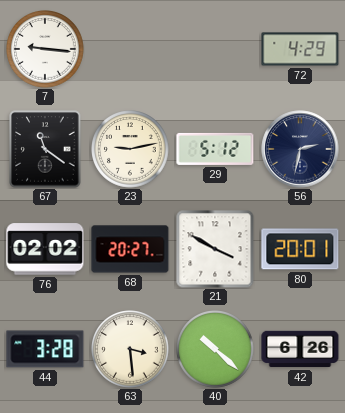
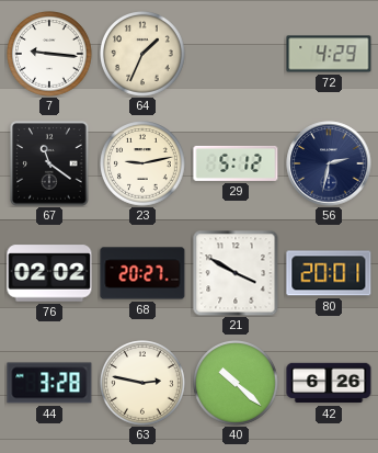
64: none -> 1:34
63: 3:29 -> 2:47
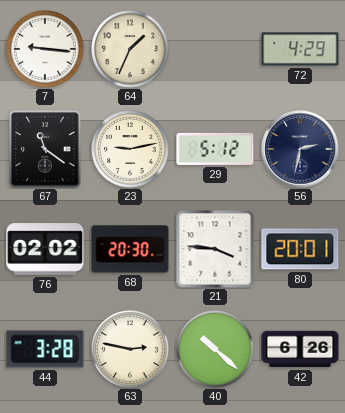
68: 20:27 -> 20:30
21: 3:50 -> 3:46
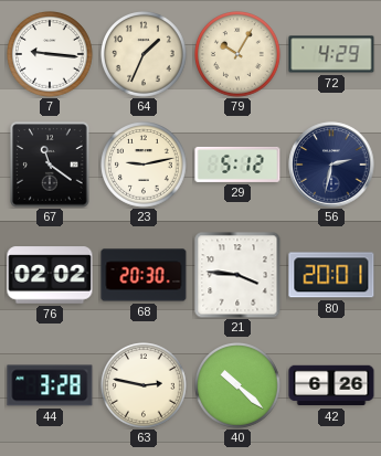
79: none -> 10:05
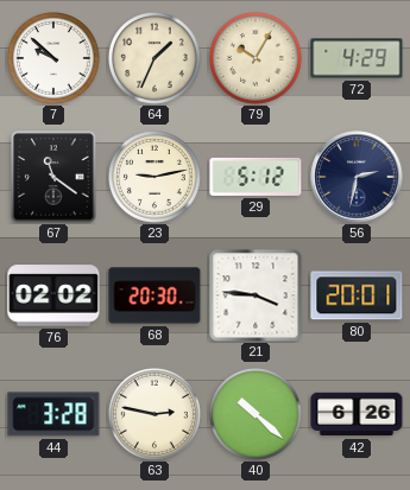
7: 9:16 -> 9:52
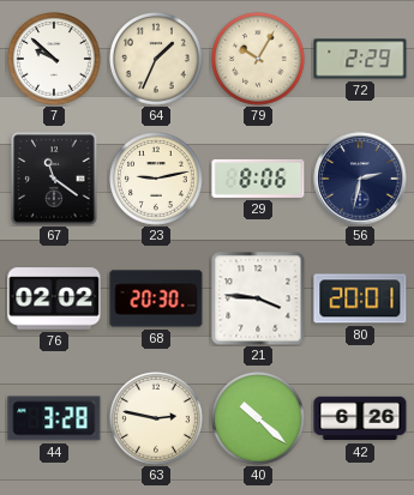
72: 4:29 -> 2:29
29: 5:12 -> 8:06
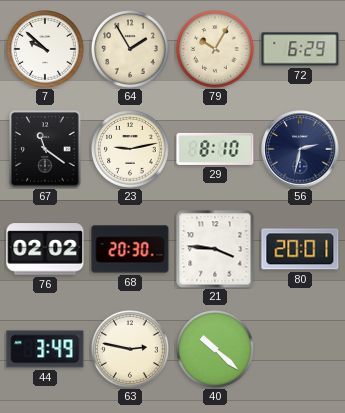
64: 1:34 -> 1:55
72: 2:29 -> 6:29
29: 8:06 -> 8:10
44: 3:28 -> 3:49
42: 6:26 -> none
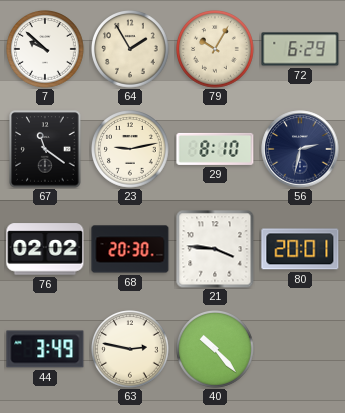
40: 10:22 -> 10:23
